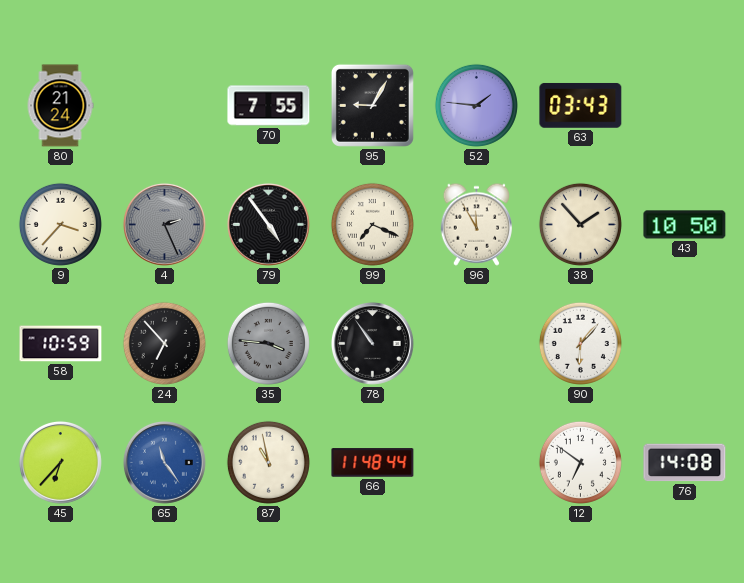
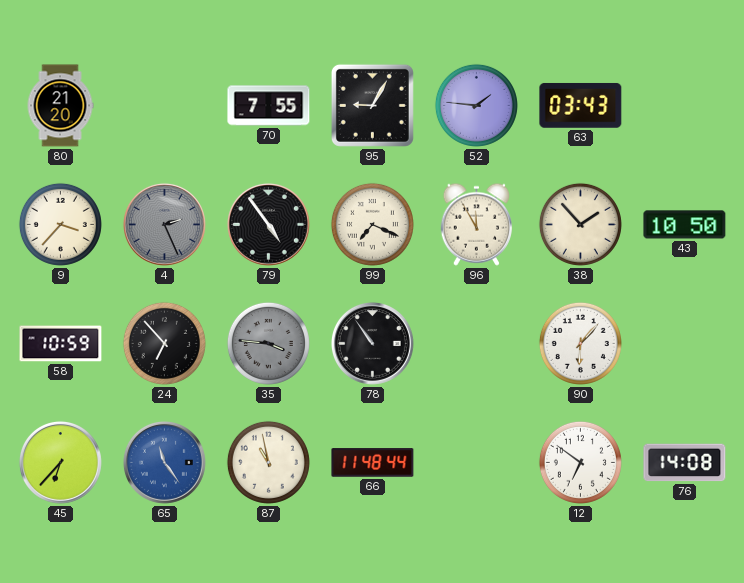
80: 21:24 -> 21:20
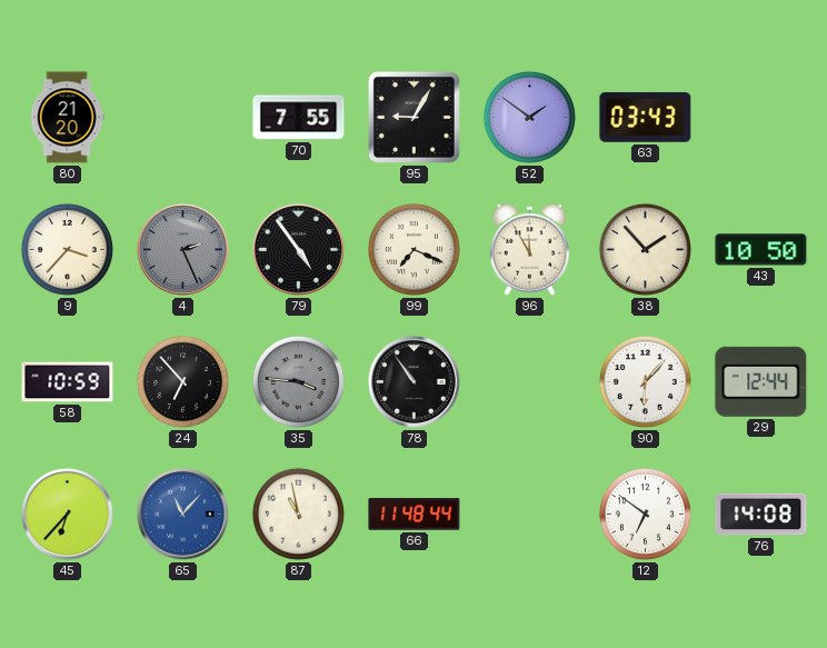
52: 1:46 -> 1:51
29: none -> 12:44
65: 11:24 -> 11:07
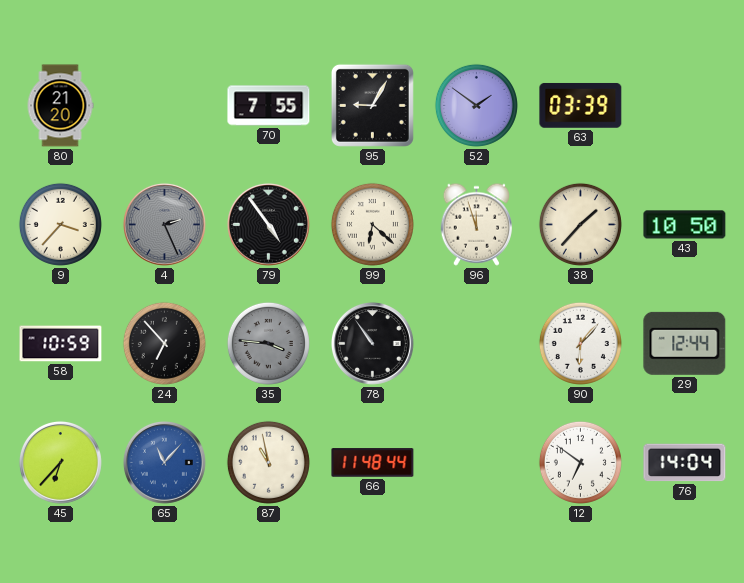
63: 03:43 -> 03:39
99: 7:19 -> 6:22
96: 11:55 -> 11:57
38: 1:53 -> 1:37
76: 14:08 -> 14:04
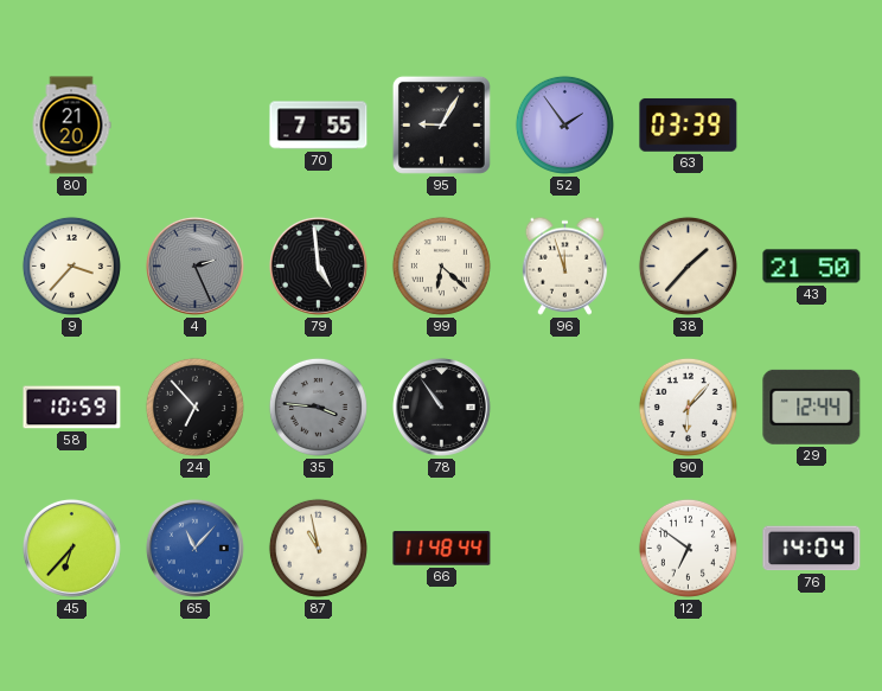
52: 1:51 -> 1:54
79: 4:54 -> 4:59
43: 10:50 -> 21:50
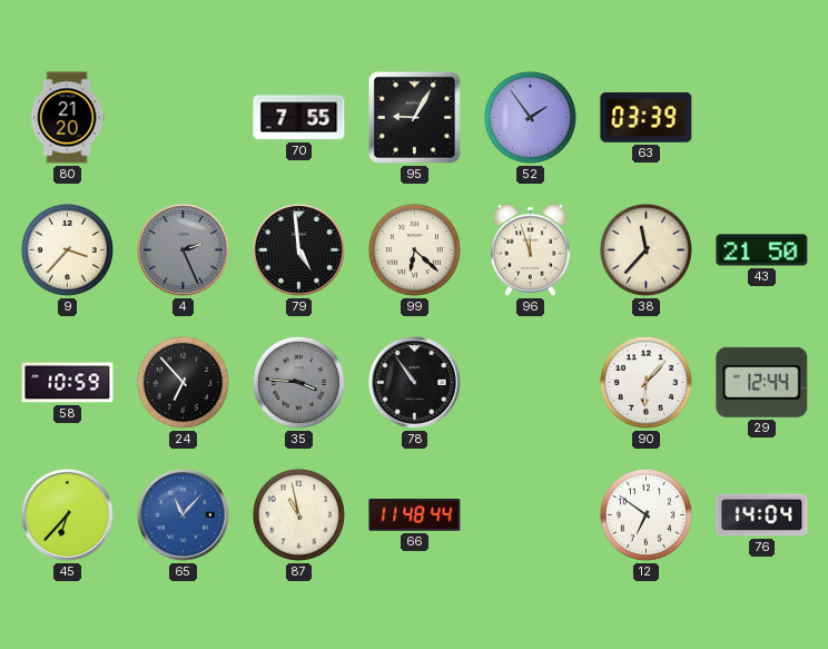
38: 1:37 -> 11:37
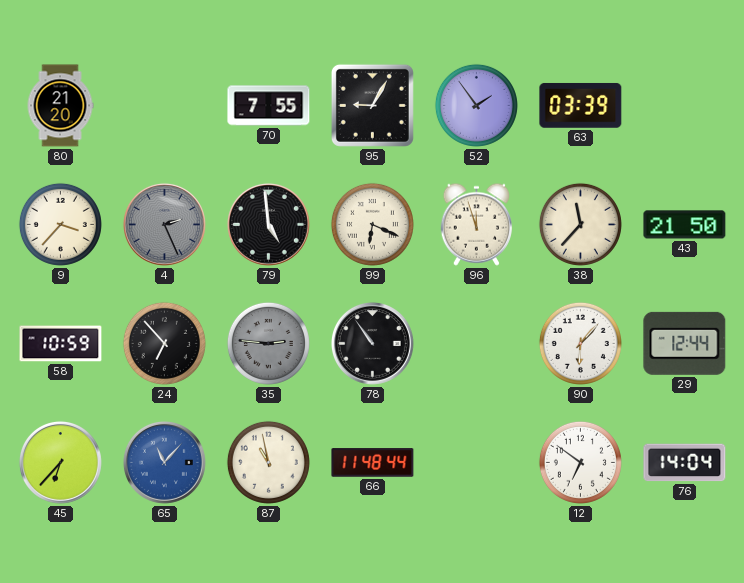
99: 6:22 -> 6:19
35: 3:46 -> 2:46
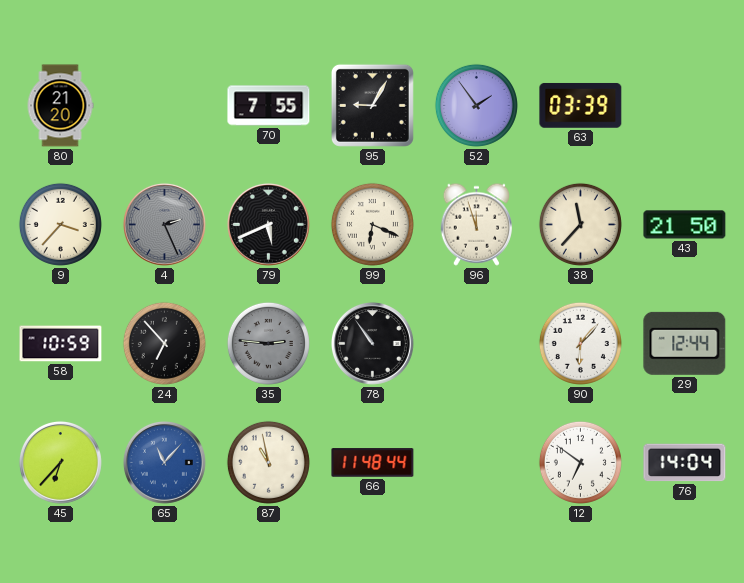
79: 4:59 -> 5:41
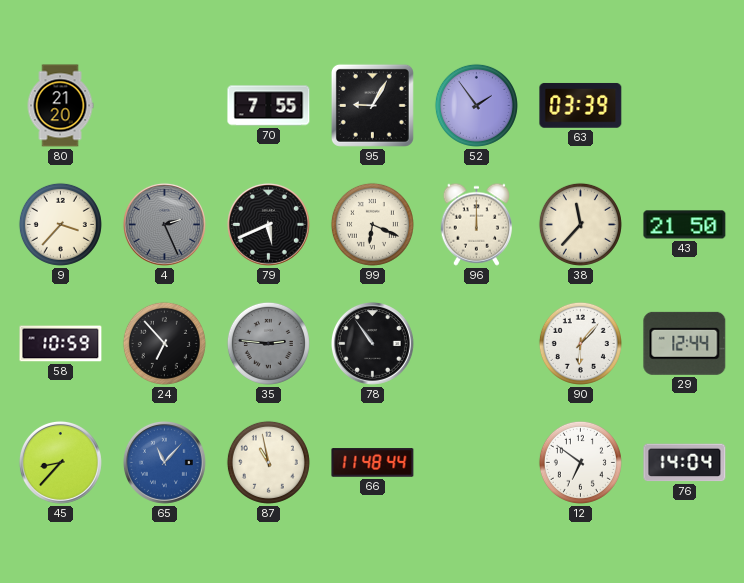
96: 11:57 -> 12:00
45: 6:37 -> 8:37
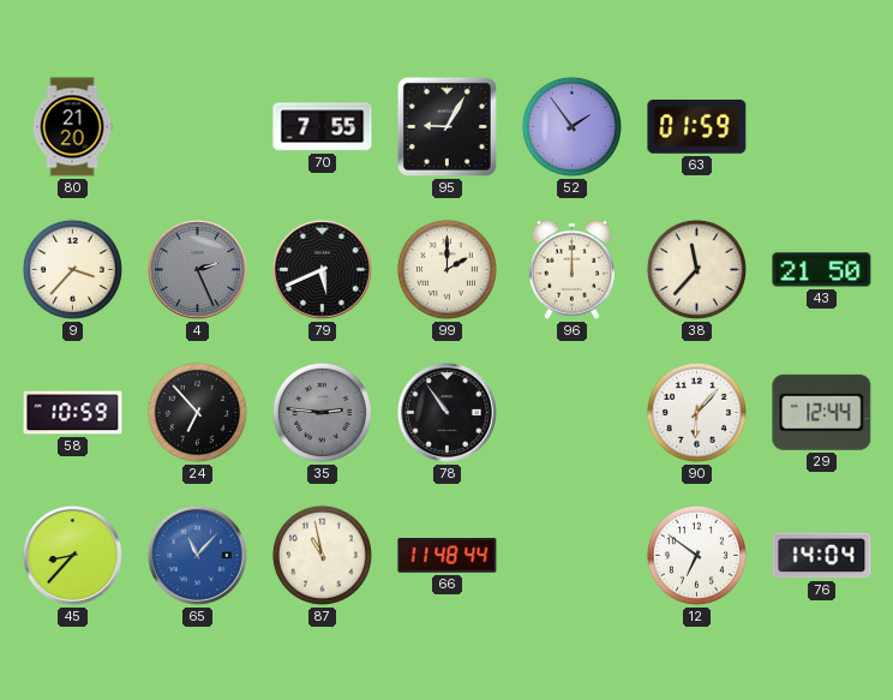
63: 03:39 -> 01:59
99: 6:19 -> 2:00
